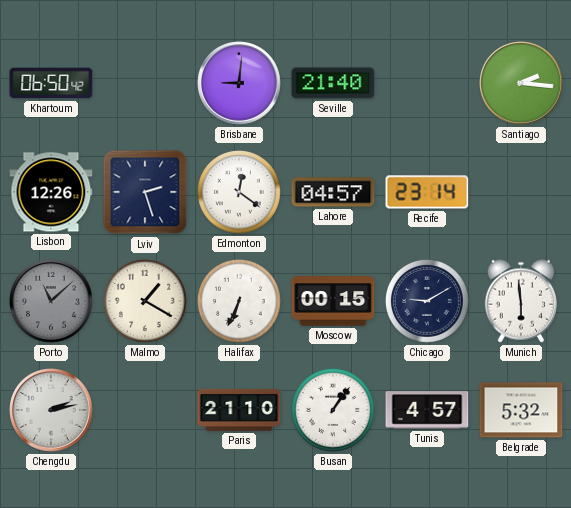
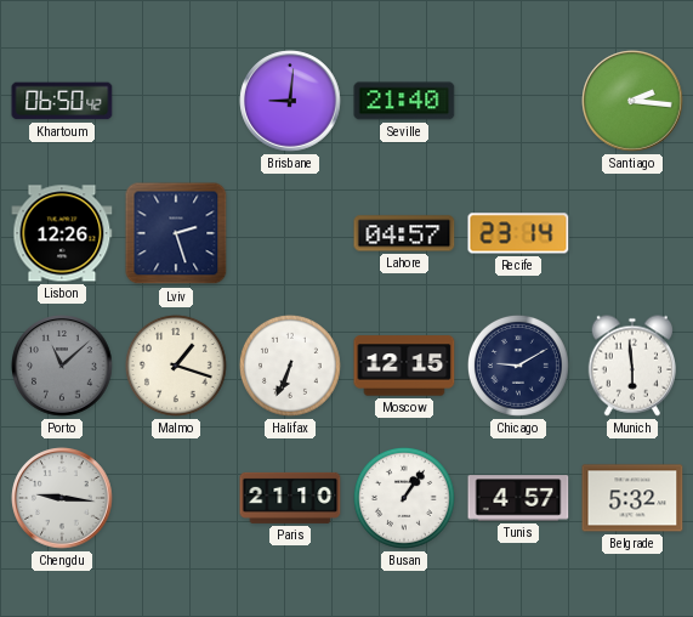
Edmonton: 12:21 -> none
Malmo: 1:20 -> 1:18
Moscow: 00:15 -> 12:15
Chengdu: 2:13 -> 9:16
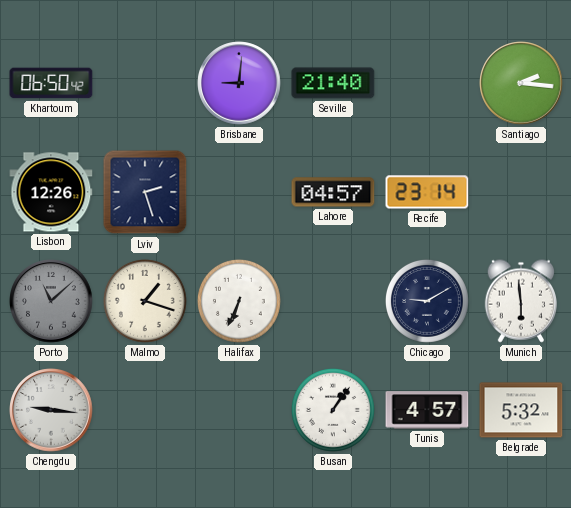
Moscow: 12:15 -> none
Paris: 21:10 -> none
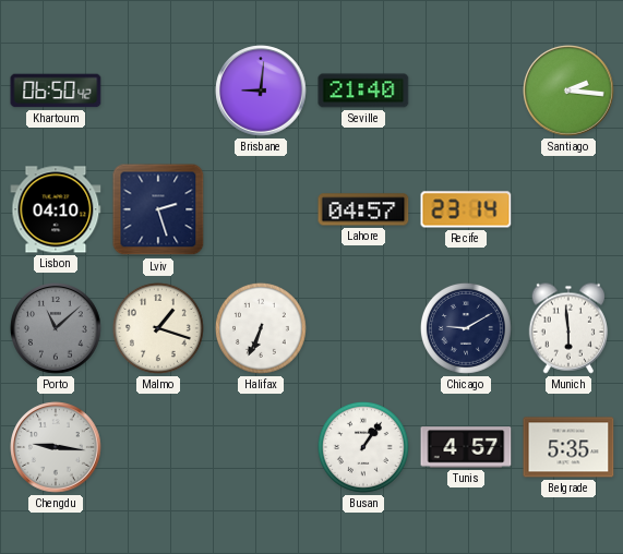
Lisbon: 12:26 -> 04:10
Belgrade: 5:32 -> 5:35
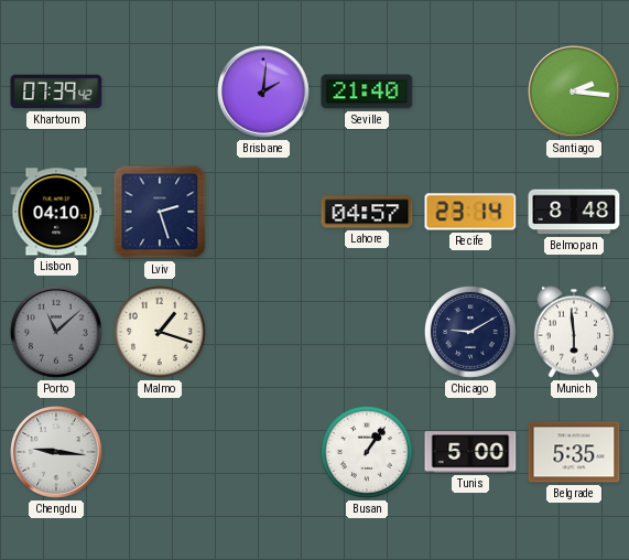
Khartoum: 06:50 -> 07:39
Brisbane: 9:01 -> 2:01
Belmopan: none -> 8:48
Halifax: 6:34 -> none
Tunis: 4:57 -> 5:00
